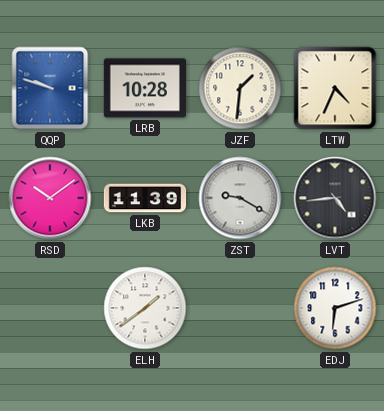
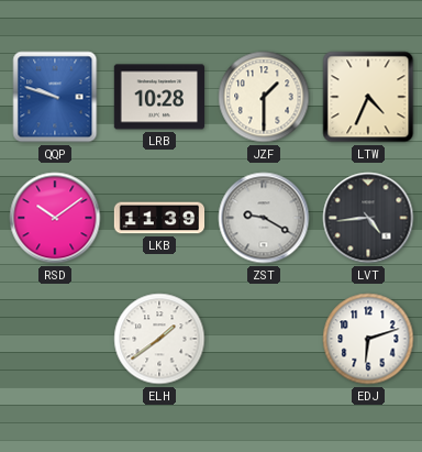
JZF: 1:31 -> 1:30
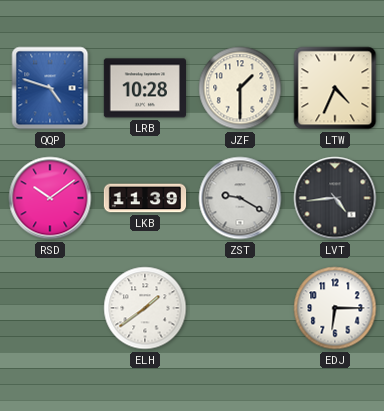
QQP: 9:48 -> 4:48
EDJ: 6:12 -> 6:15
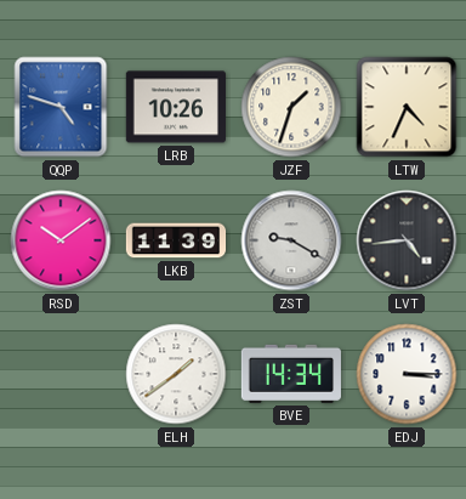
LRB: 10:28 -> 10:26
JZF: 1:30 -> 1:33
BVE: none -> 14:34
EDJ: 6:15 -> 3:15
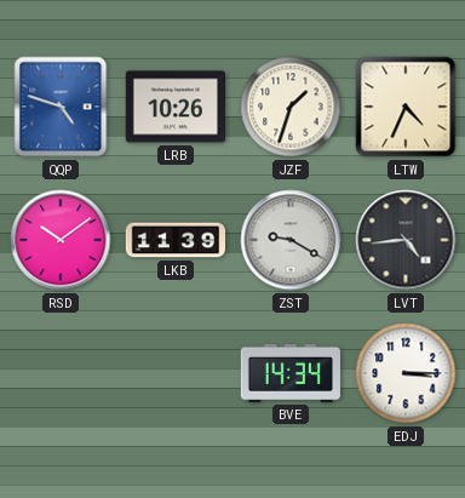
ELH: 1:39 -> none
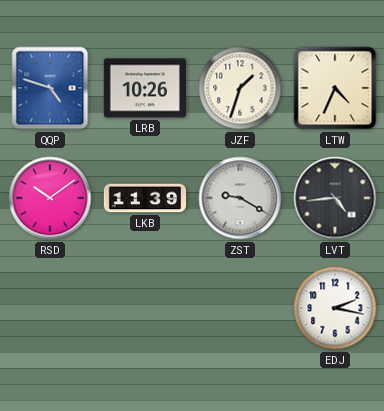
BVE: 14:34 -> none
EDJ: 3:15 -> 2:17
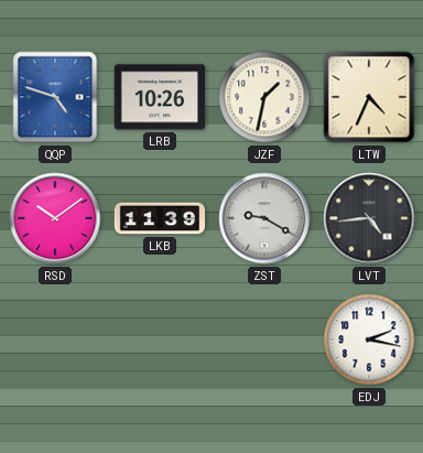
JZF: 1:33 -> 1:32
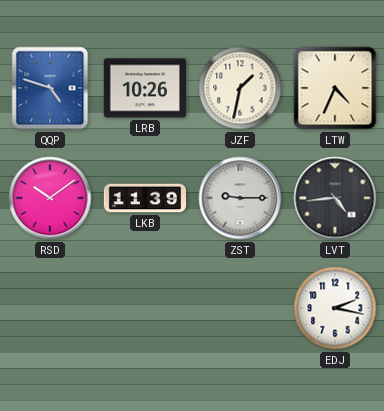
ZST: 9:20 -> 9:15
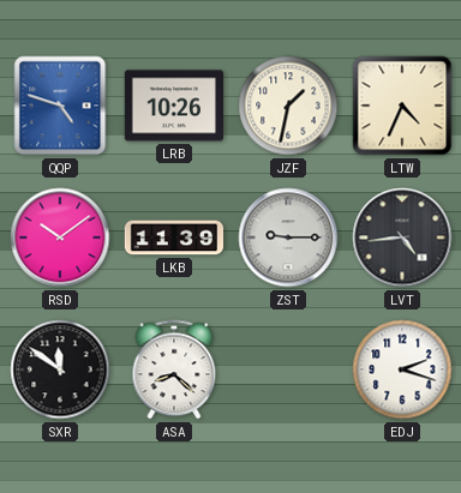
SXR: none -> 11:51
ASA: none -> 8:22
EDJ: 2:17 -> 2:18
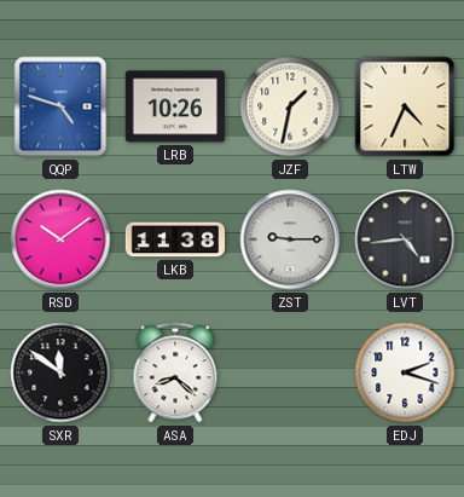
LKB: 11:39 -> 11:38
